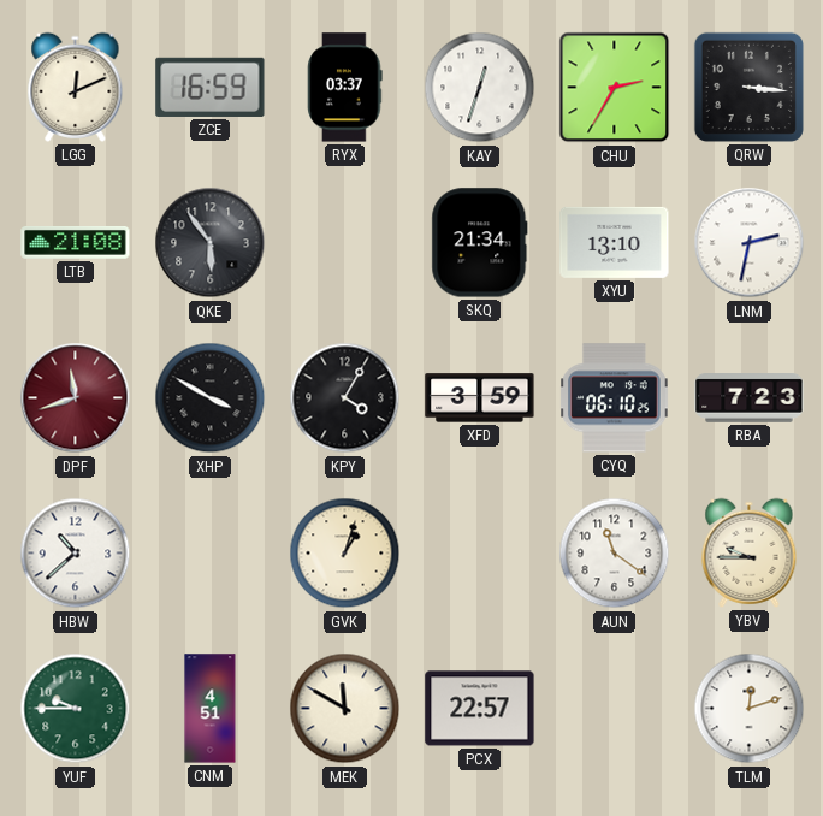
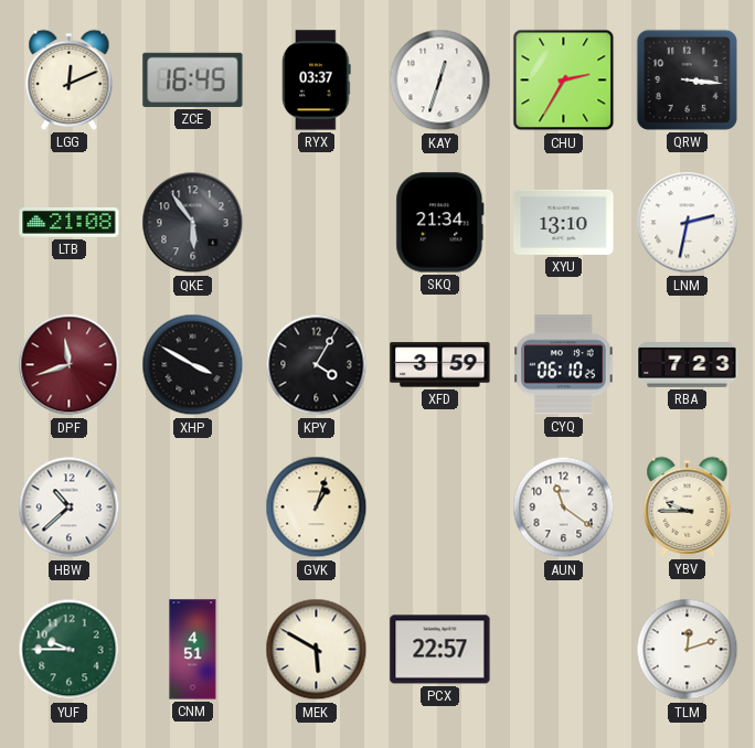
ZCE: 16:59 -> 16:45
MEK: 11:50 -> 5:50
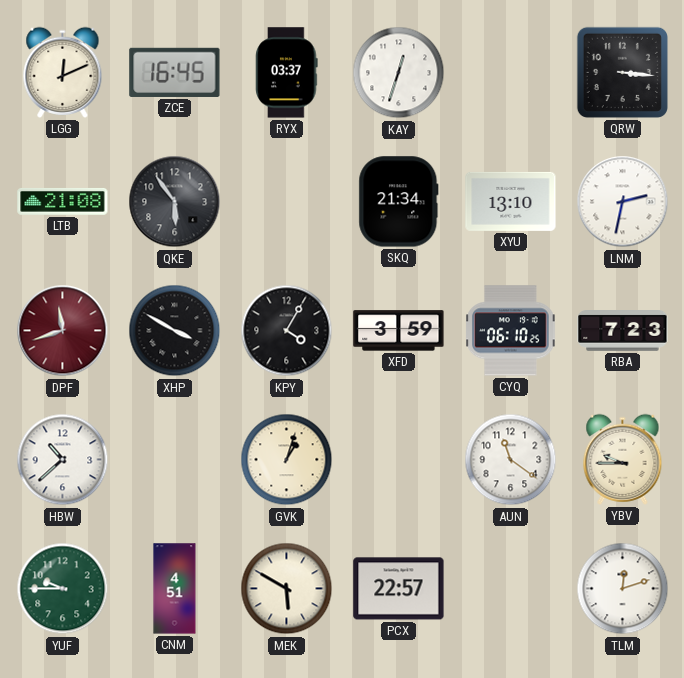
CHU: 2:35 -> none
